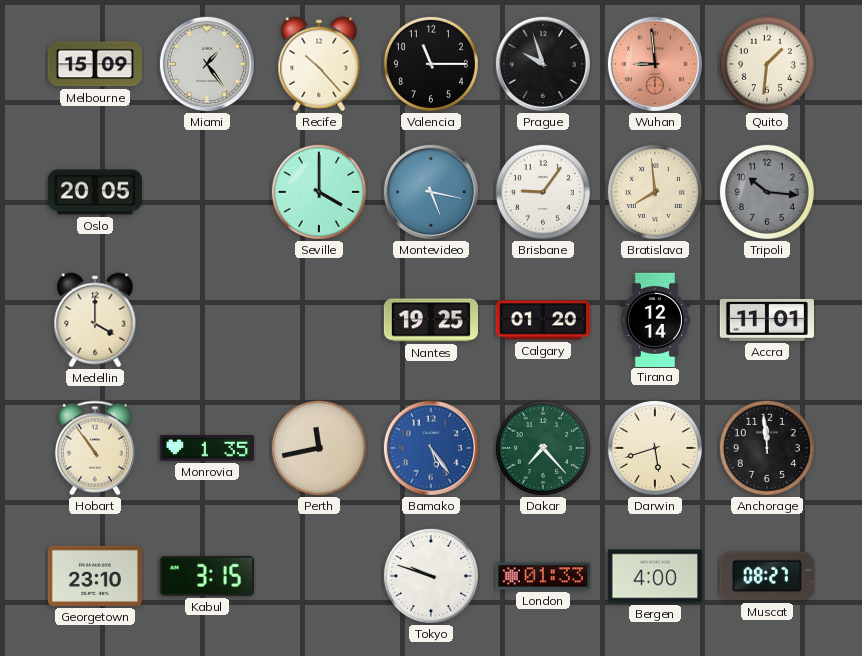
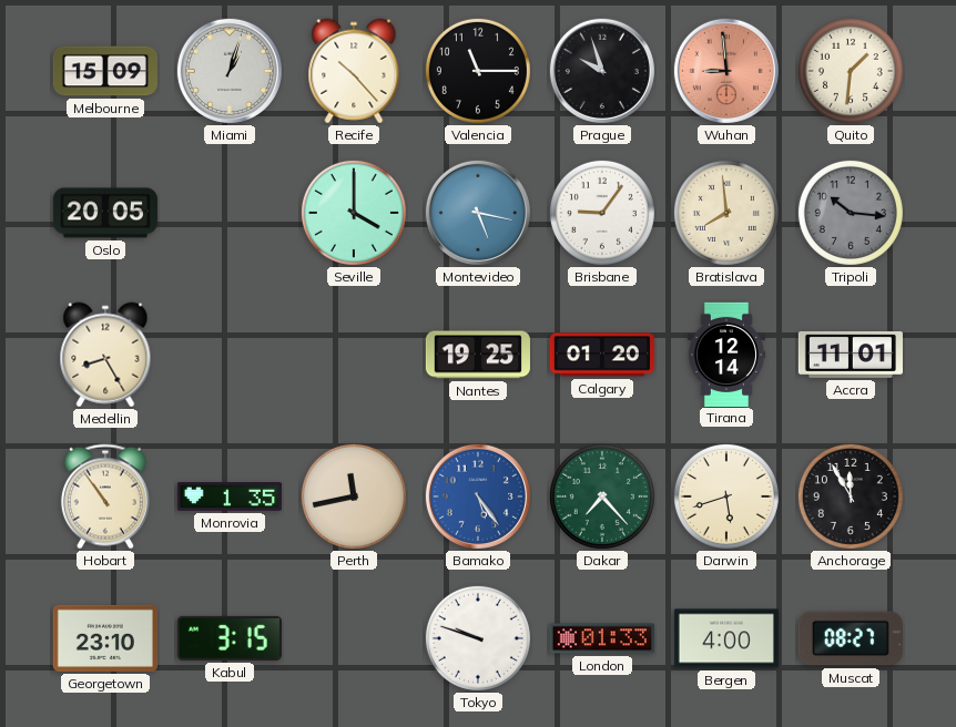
Miami: 1:24 -> 1:03
Medellin: 4:00 -> 8:25
Anchorage: 11:59 -> 11:55
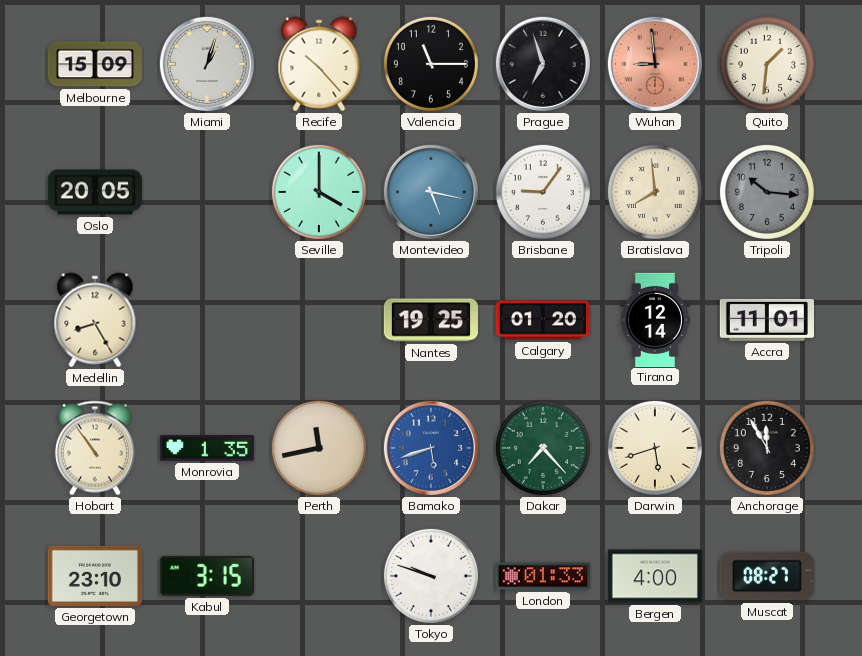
Prague: 9:57 -> 6:57
Bamako: 5:24 -> 5:42
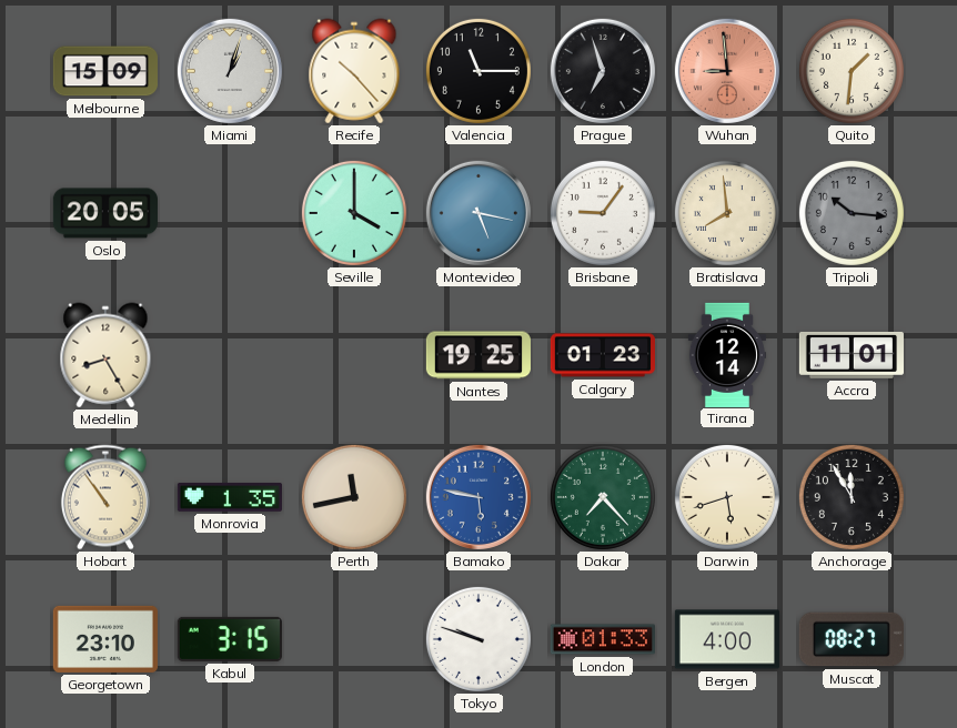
Calgary: 01:20 -> 01:23
Bamako: 5:42 -> 5:47
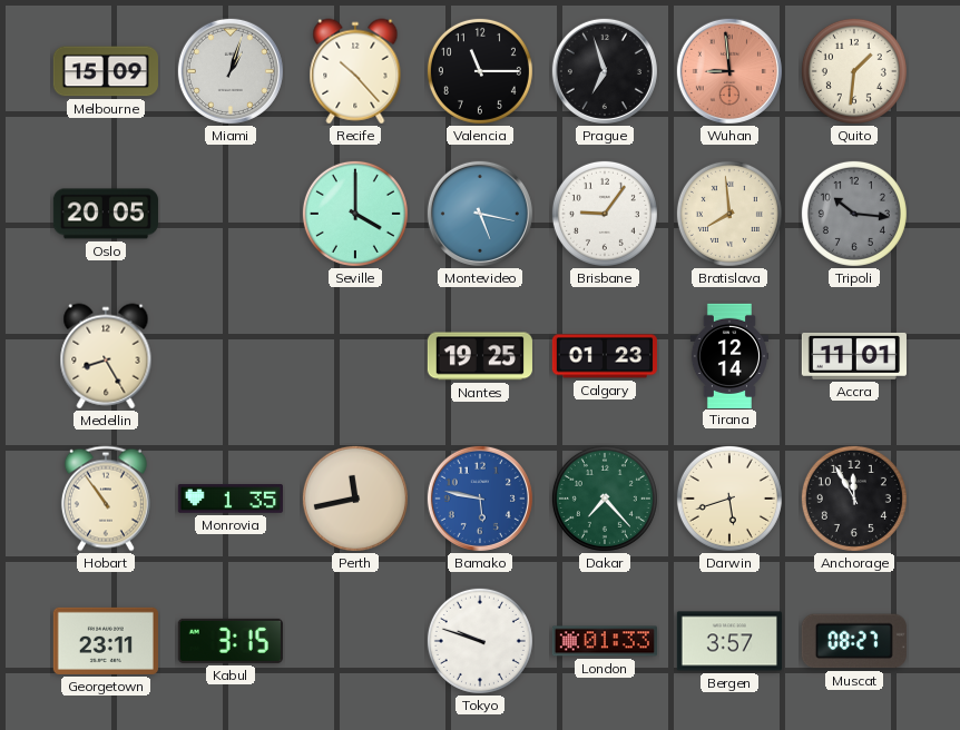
Georgetown: 23:10 -> 23:11
Bergen: 4:00 -> 3:57
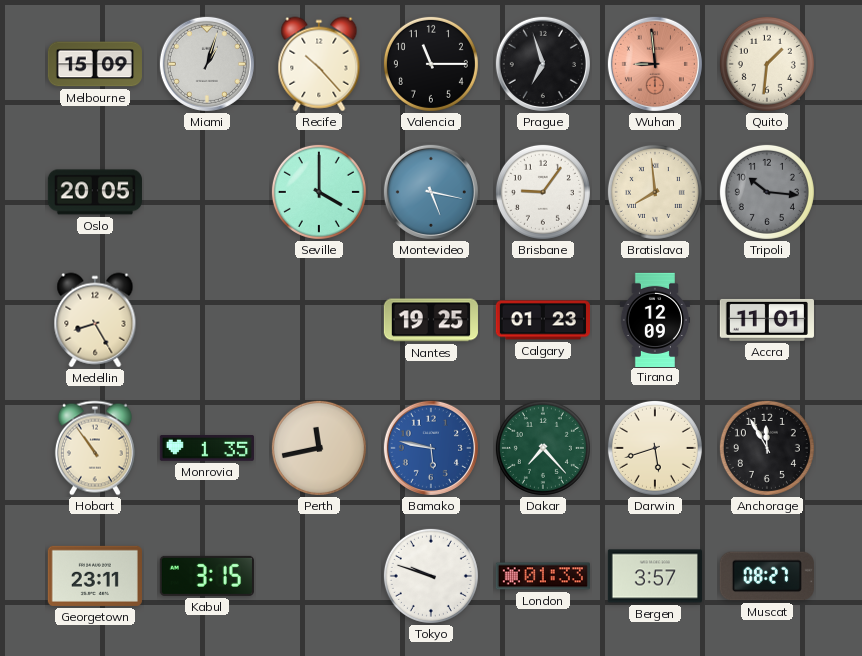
Tirana: 12:14 -> 12:09
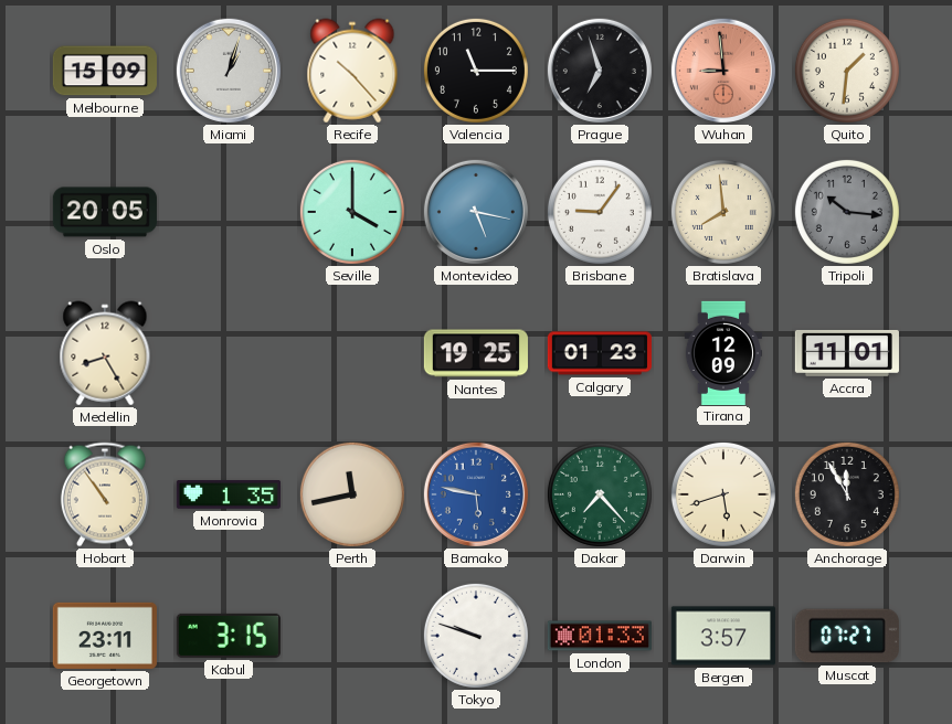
Muscat: 08:27 -> 07:27
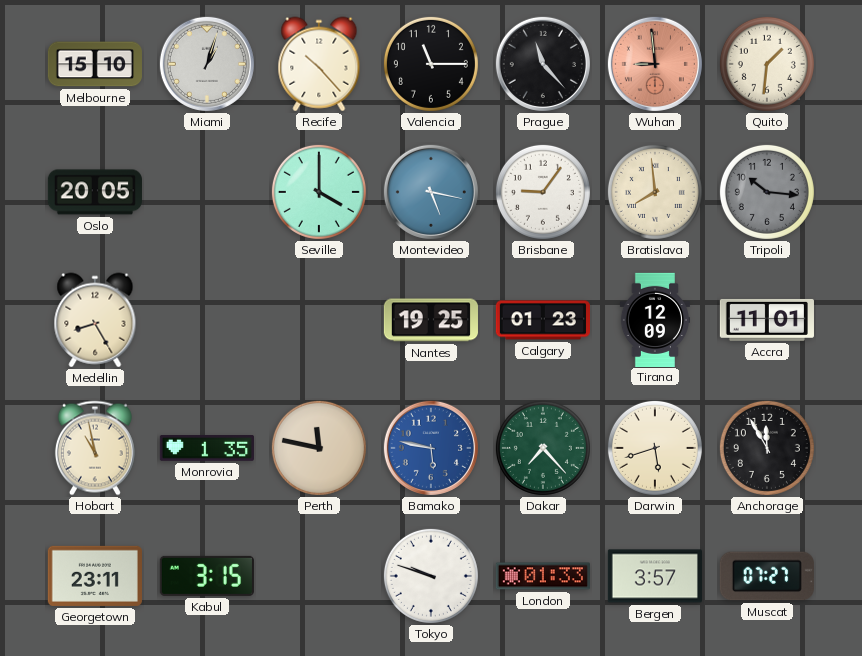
Melbourne: 15:09 -> 15:10
Prague: 6:57 -> 11:23
Hobart: 10:54 -> 10:58
Perth: 11:43 -> 11:47
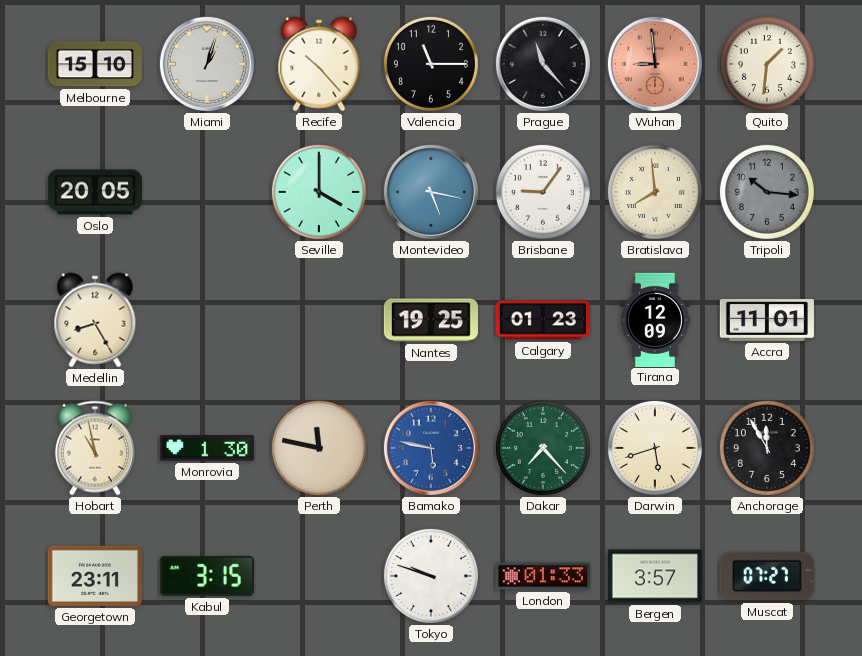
Monrovia: 1:35 -> 1:30
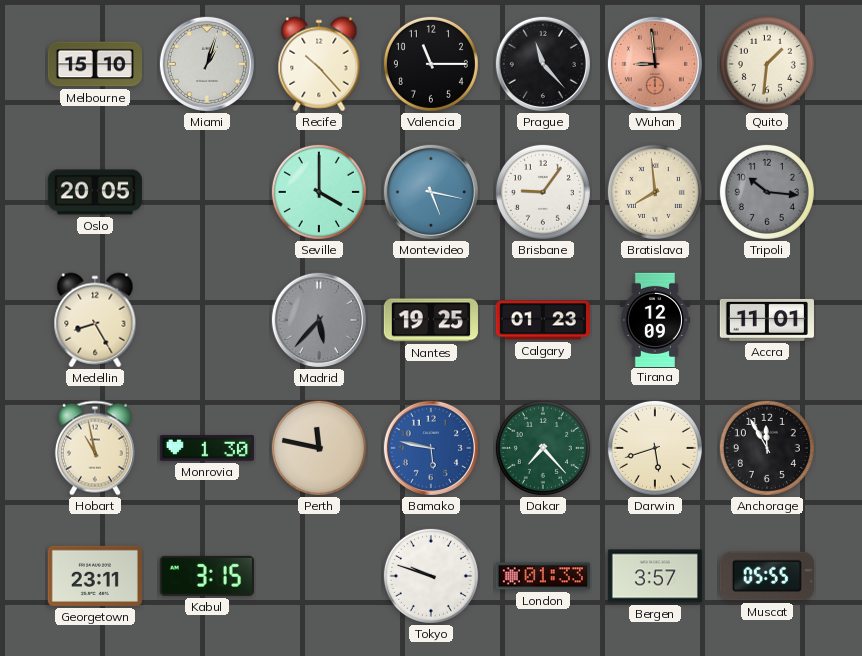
Madrid: none -> 5:37
Muscat: 07:27 -> 05:55
